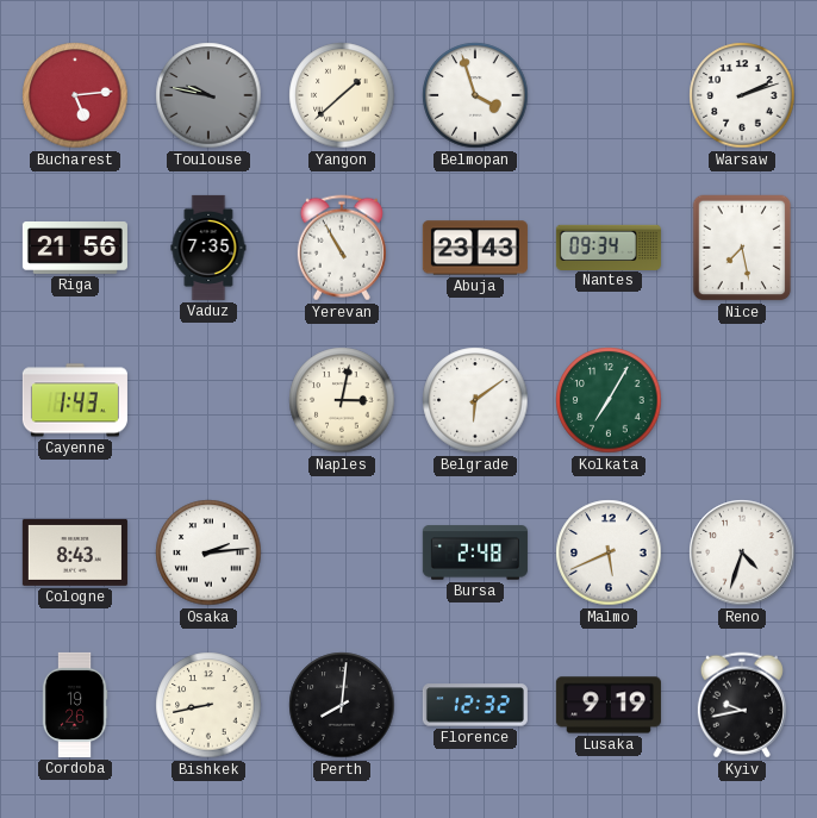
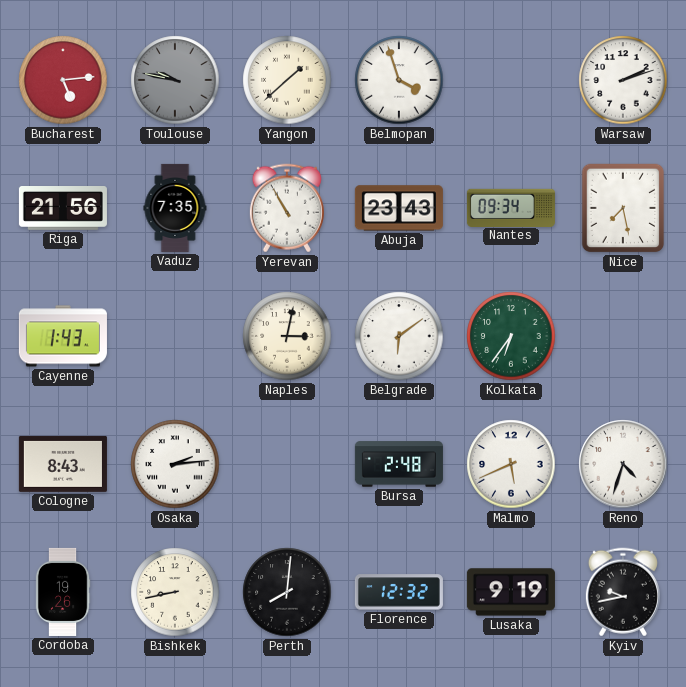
Kolkata: 7:05 -> 6:36
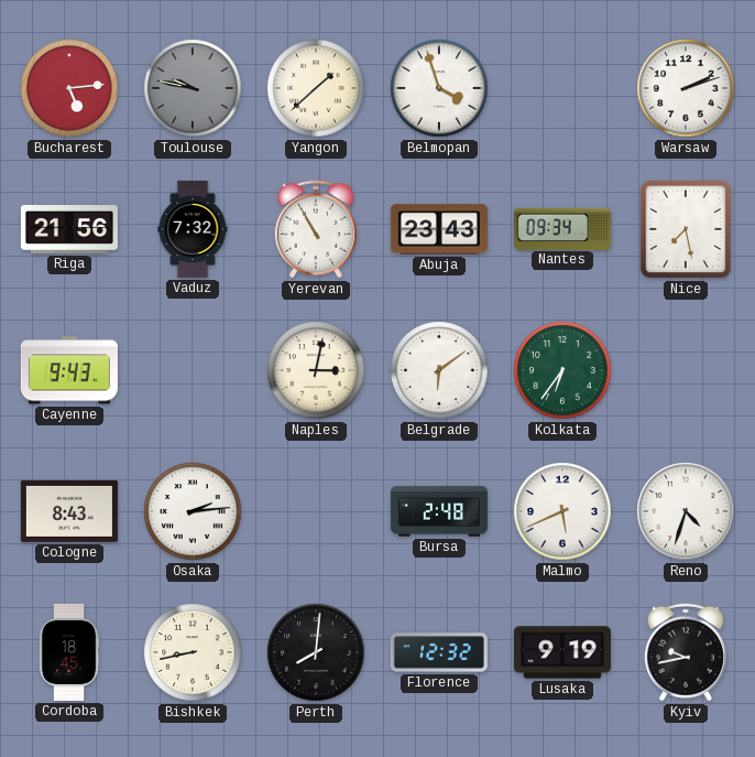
Vaduz: 7:35 -> 7:32
Cayenne: 1:43 -> 9:43
Cordoba: 19:26 -> 18:45
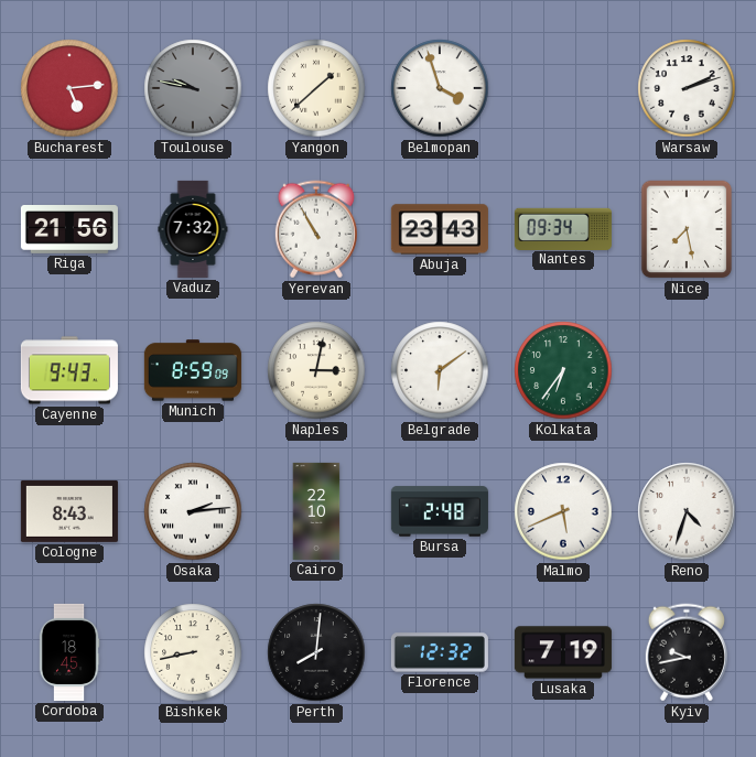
Munich: none -> 8:59
Cairo: none -> 22:10
Lusaka: 9:19 -> 7:19
